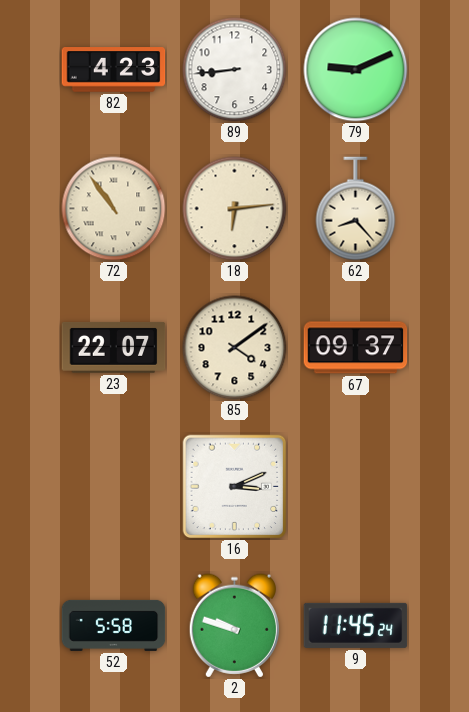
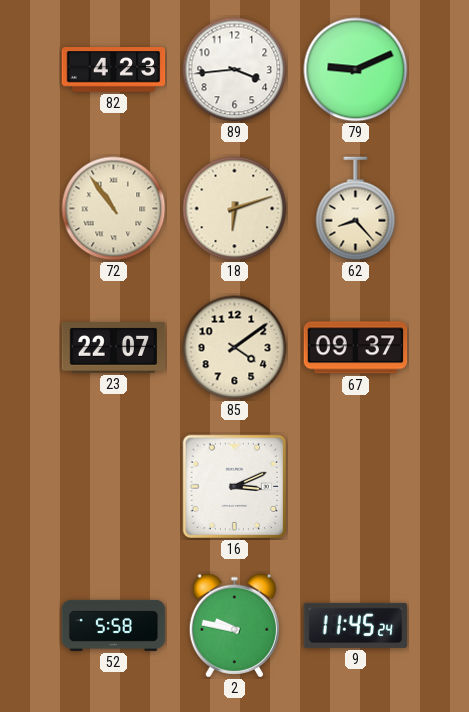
89: 8:44 -> 3:44
18: 6:14 -> 6:12
2: 9:48 -> 9:47
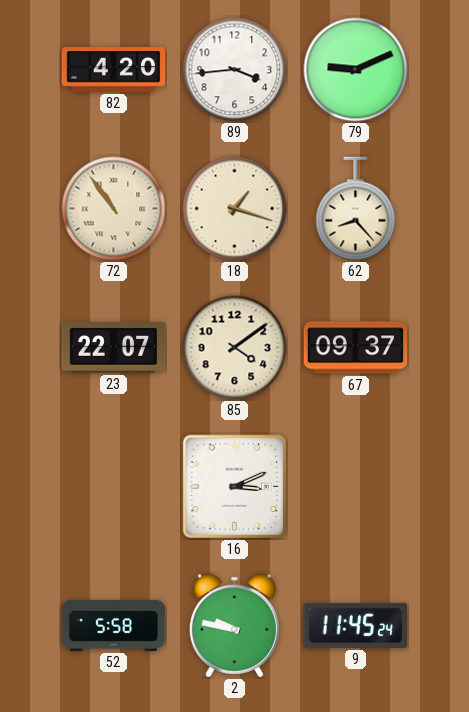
82: 4:23 -> 4:20
18: 6:12 -> 1:18
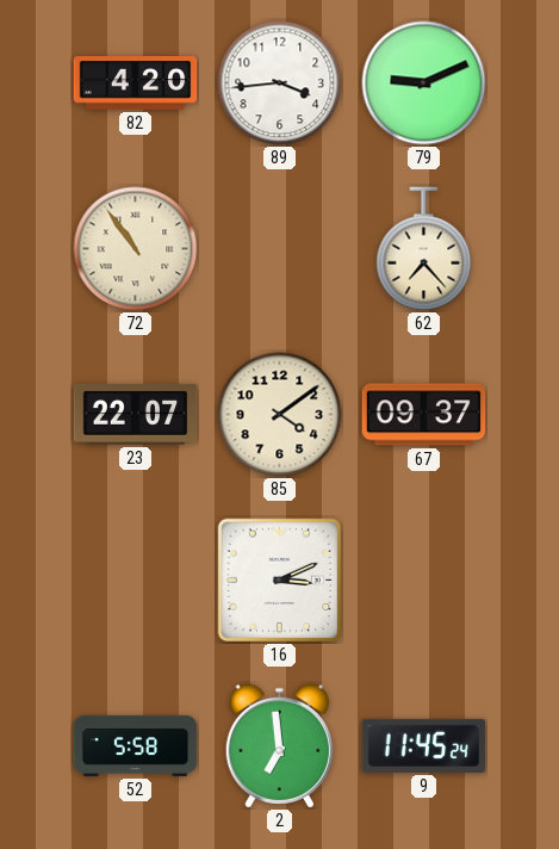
18: 1:18 -> none
62: 8:23 -> 7:23
2: 9:47 -> 6:59
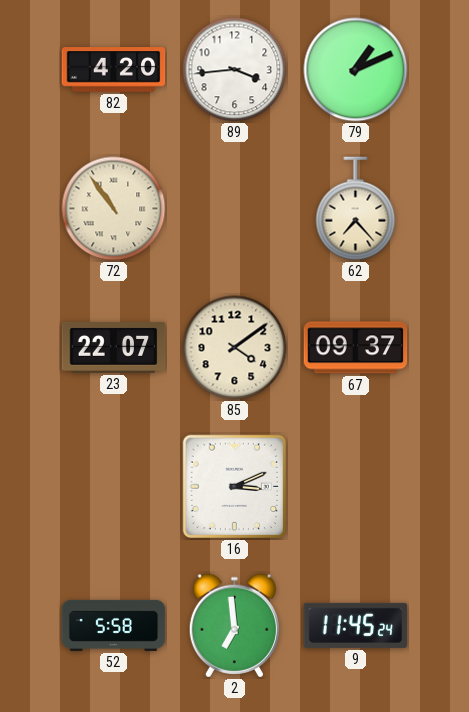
79: 9:11 -> 1:11
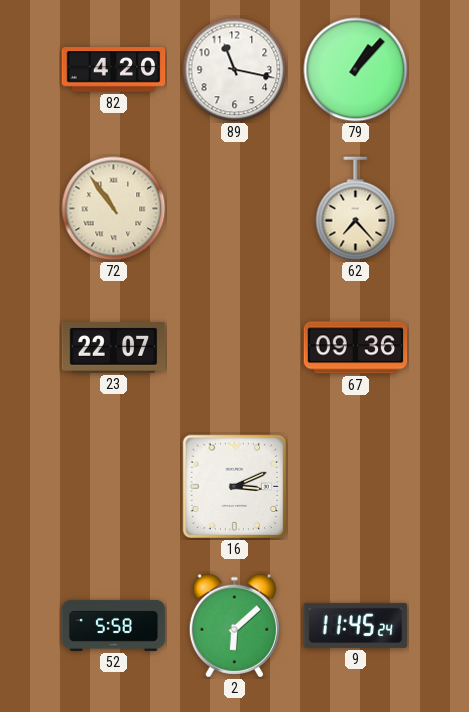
89: 3:44 -> 11:17
79: 1:11 -> 1:07
85: 4:09 -> none
67: 09:37 -> 09:36
2: 6:59 -> 6:08
